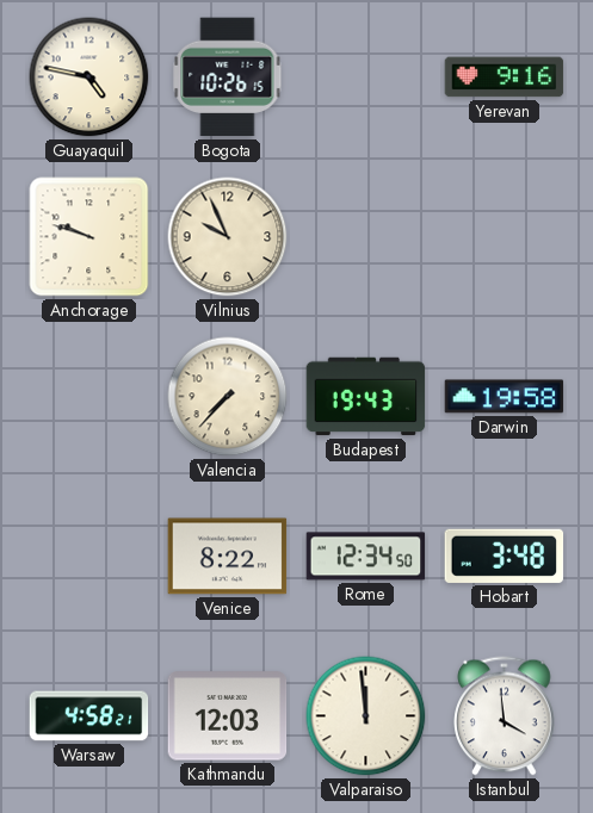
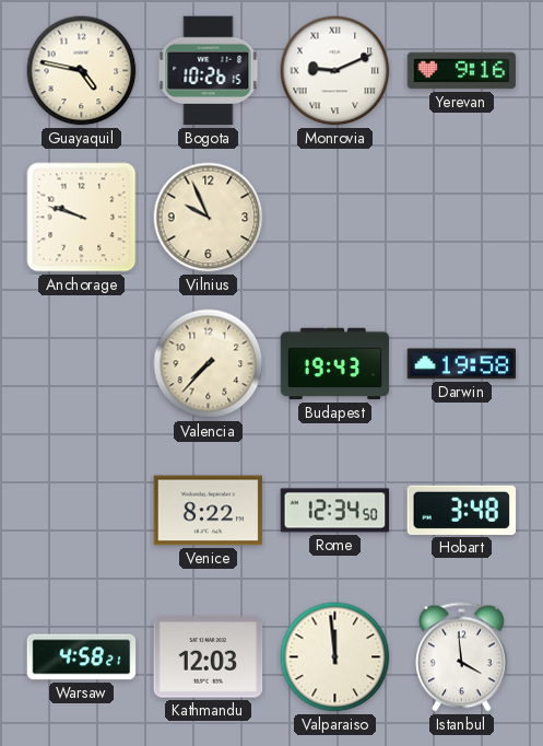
Monrovia: none -> 9:11
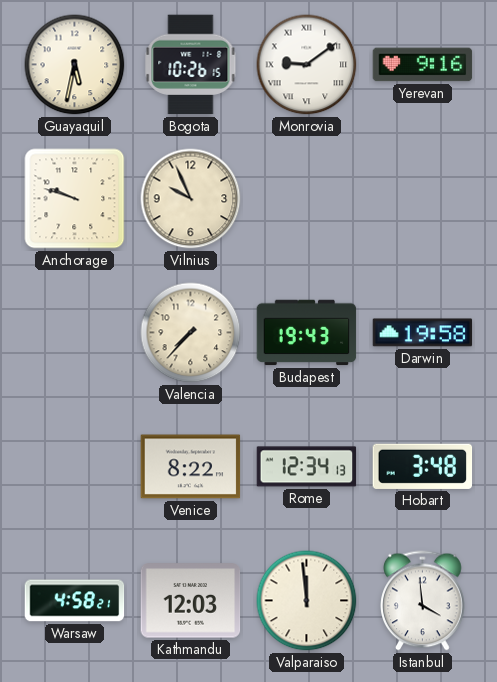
Guayaquil: 4:47 -> 5:32
Monrovia: 9:11 -> 9:09
Rome: 12:34:50 -> 12:34:13
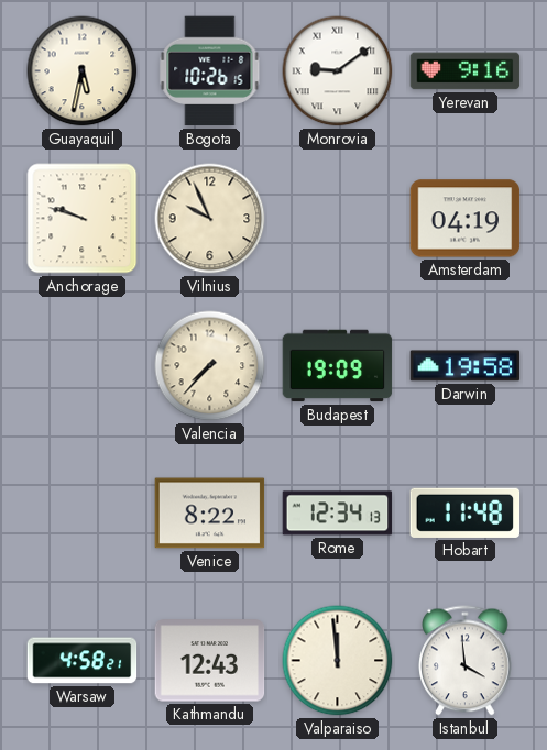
Amsterdam: none -> 04:19
Budapest: 19:43 -> 19:09
Hobart: 3:48 -> 11:48
Kathmandu: 12:03 -> 12:43
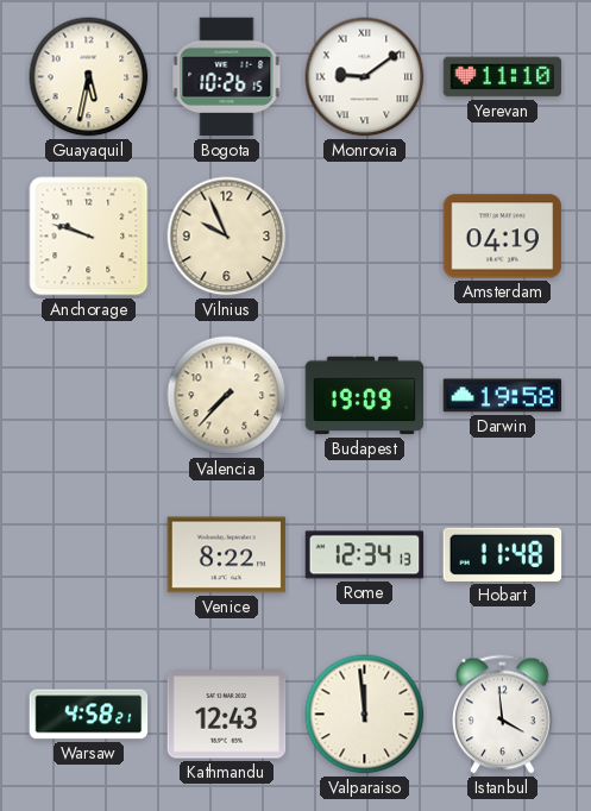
Yerevan: 9:16 -> 11:10
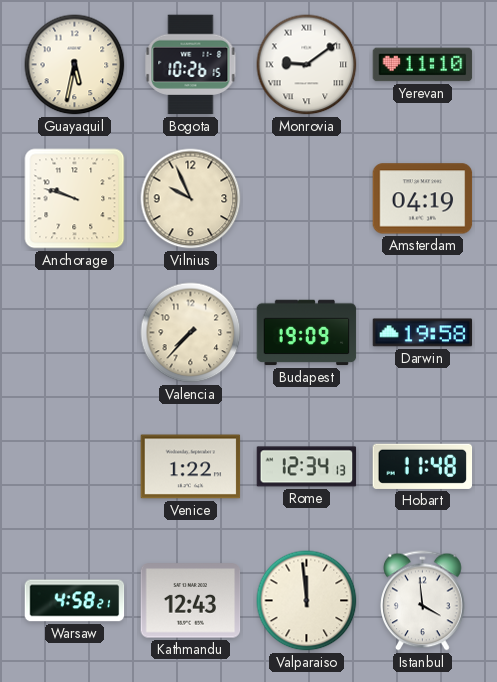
Venice: 8:22 -> 1:22
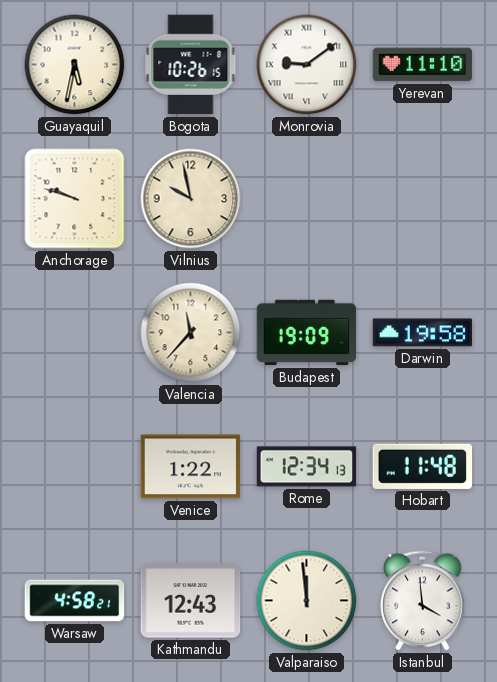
Vilnius: 9:56 -> 9:58
Amsterdam: 04:19 -> none
Valencia: 7:37 -> 11:37
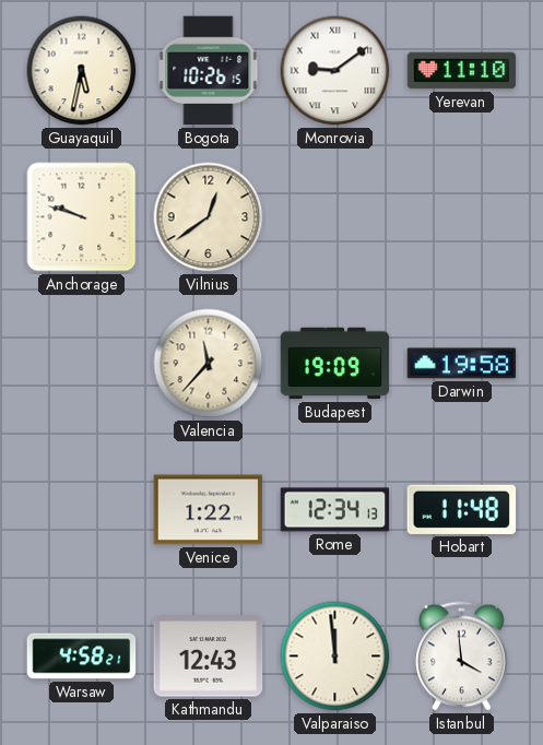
Vilnius: 9:58 -> 12:39
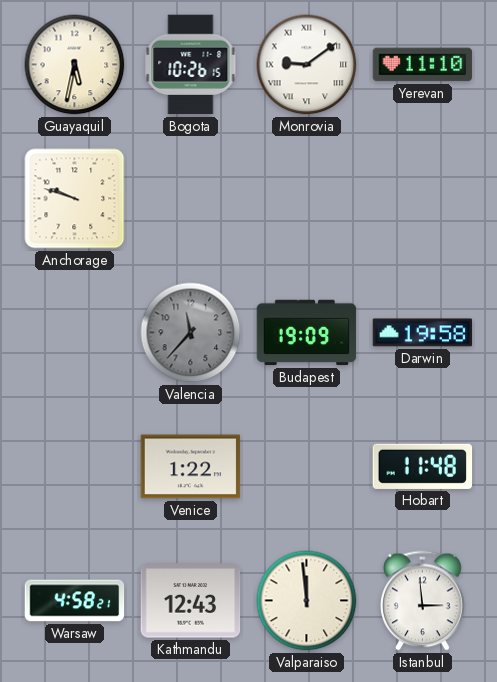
Vilnius: 12:39 -> none
Valencia dial: cream -> grey
Rome: 12:34 -> none
Istanbul: 3:59 -> 2:59
